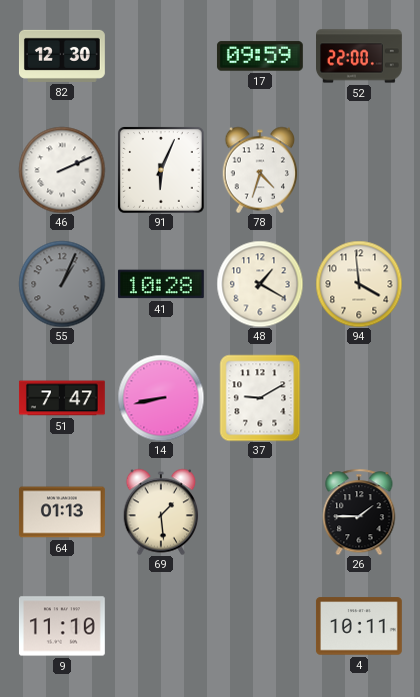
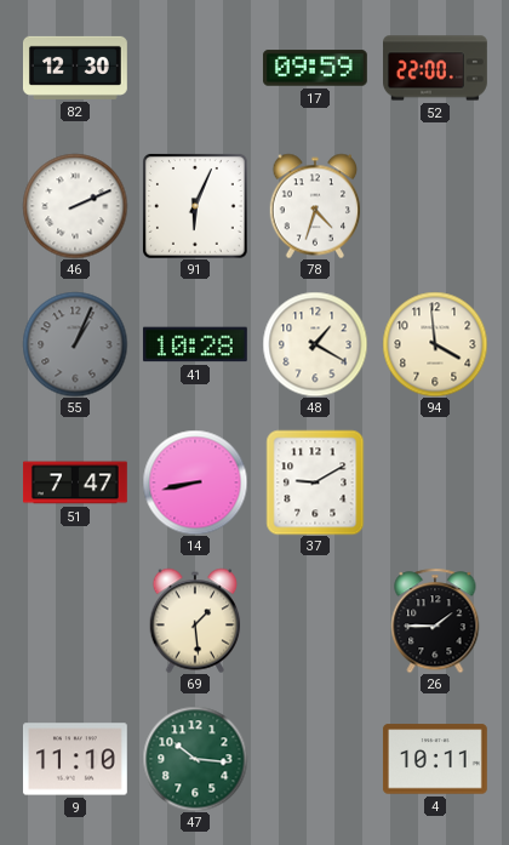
64: 01:13 -> none
47: none -> 10:16
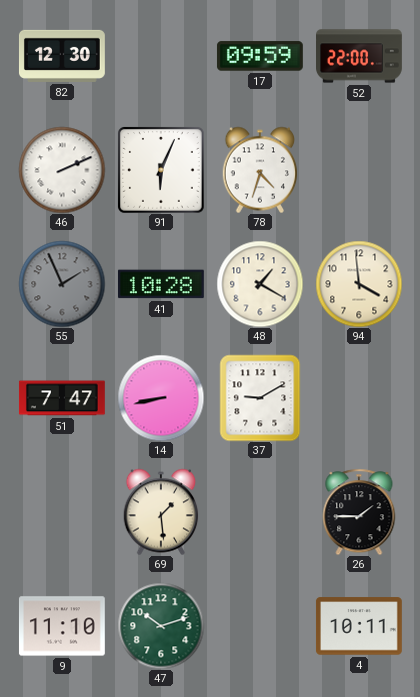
55: 1:04 -> 1:56
47: 10:16 -> 10:12
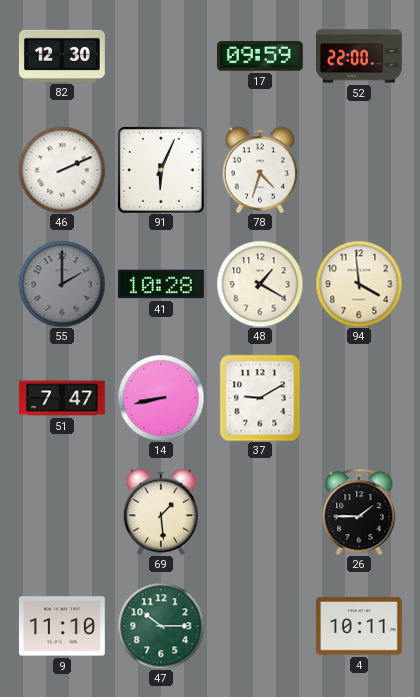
55: 1:56 -> 2:00
47: 10:12 -> 10:15
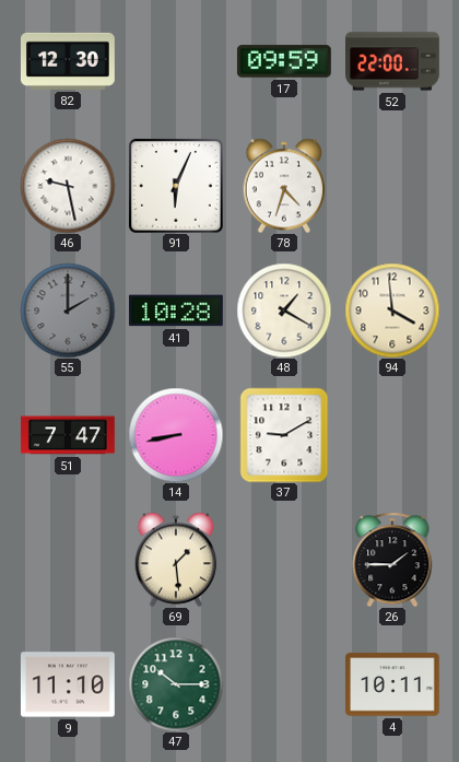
46: 2:11 -> 9:28
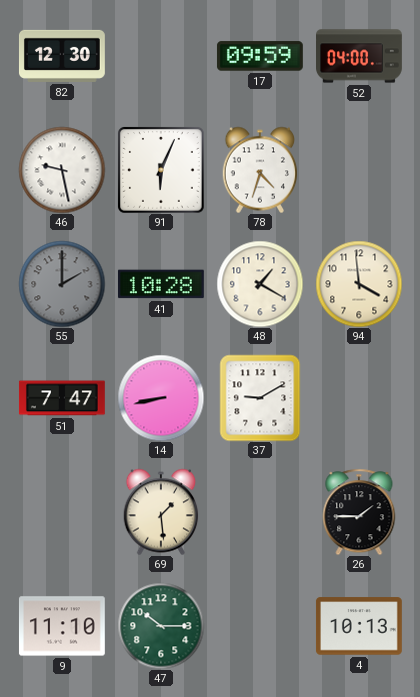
52: 22:00 -> 04:00
4: 10:11 -> 10:13
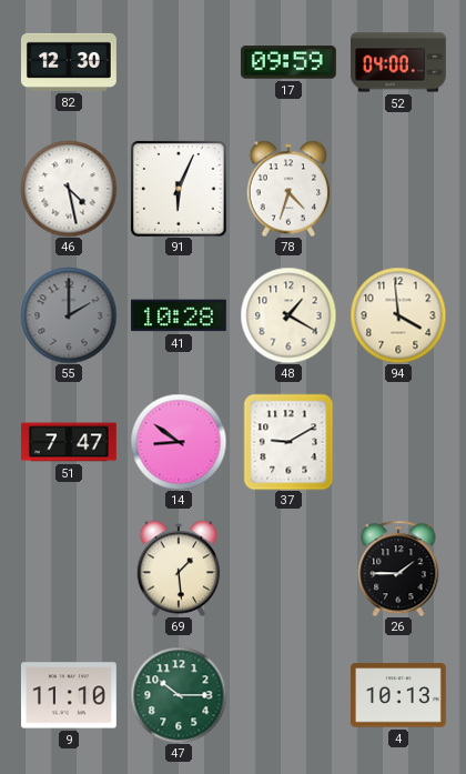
46: 9:28 -> 4:28
14: 8:43 -> 8:51
